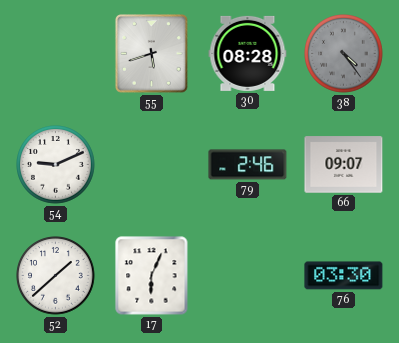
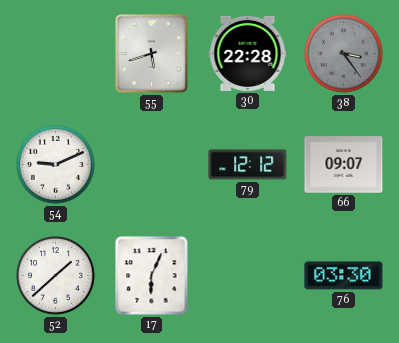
30: 08:28 -> 22:28
38: 4:24 -> 3:24
79: 2:46 -> 12:12
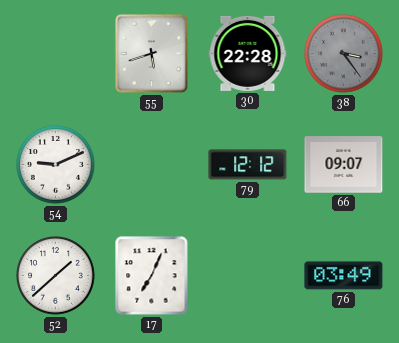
17: 6:04 -> 7:04
76: 03:30 -> 03:49
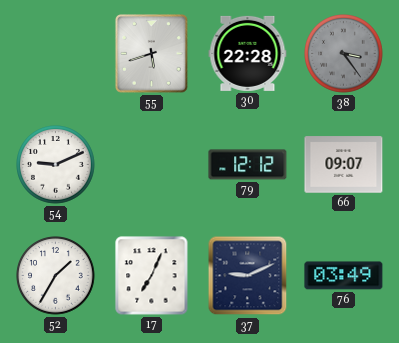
52: 1:38 -> 1:35
37: none -> 9:11
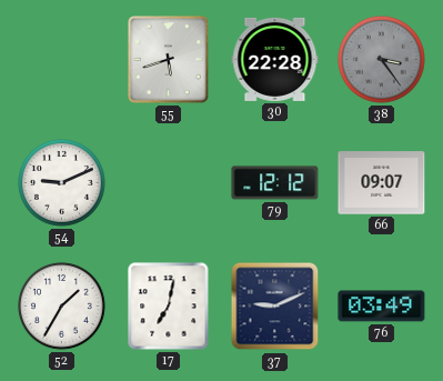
17: 7:04 -> 7:02
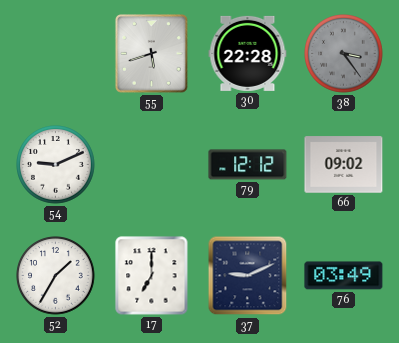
66: 09:07 -> 09:02
17: 7:02 -> 7:00
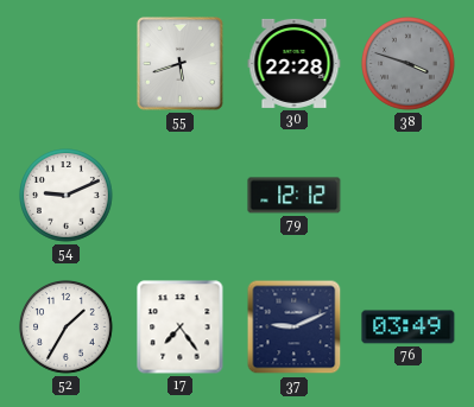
38: 3:24 -> 3:48
66: 09:02 -> none
17: 7:00 -> 7:24
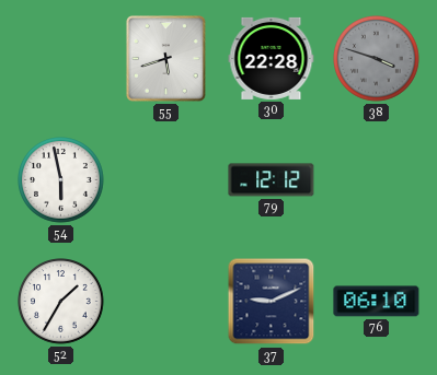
54: 9:11 -> 5:58
17: 7:24 -> none
76: 03:49 -> 06:10
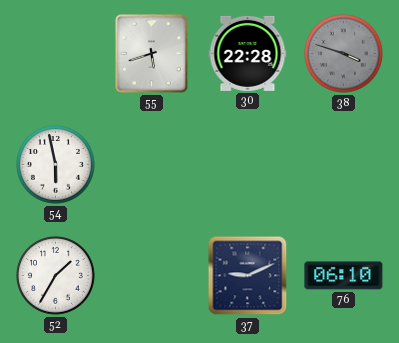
79: 12:12 -> none
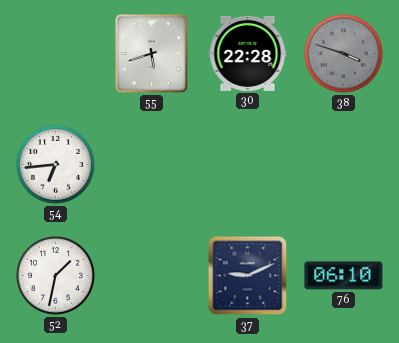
54: 5:58 -> 6:44
52: 1:35 -> 1:32
